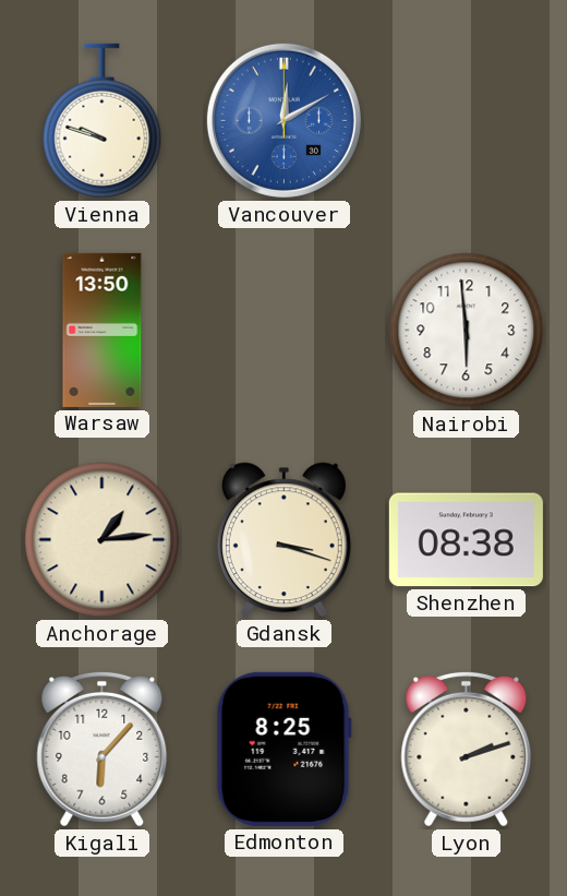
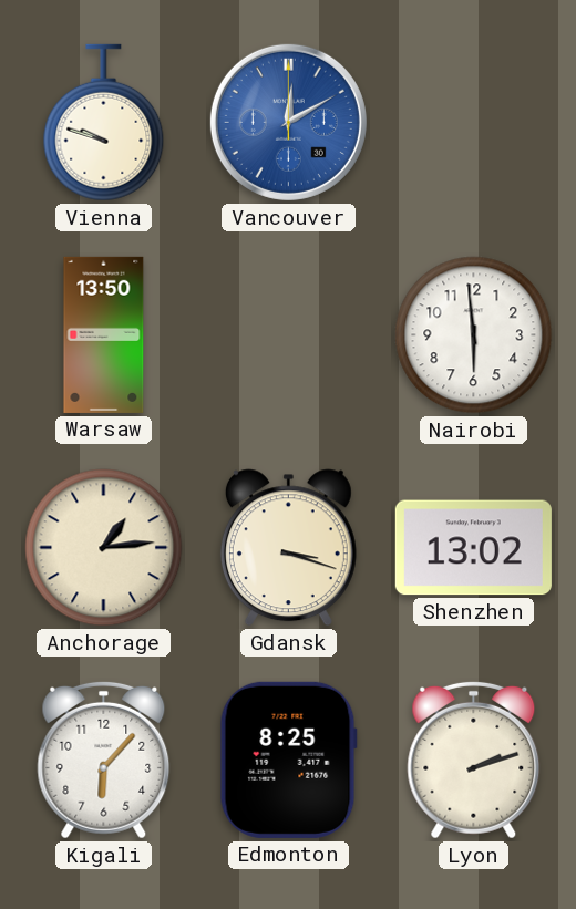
Shenzhen: 08:38 -> 13:02
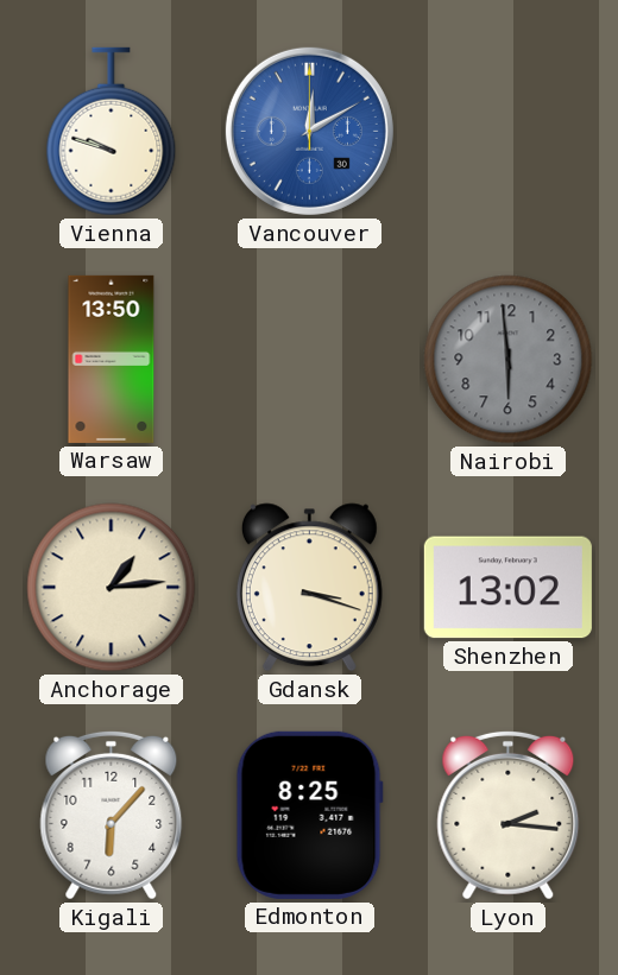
Nairobi dial: white -> grey
Lyon: 2:12 -> 2:16
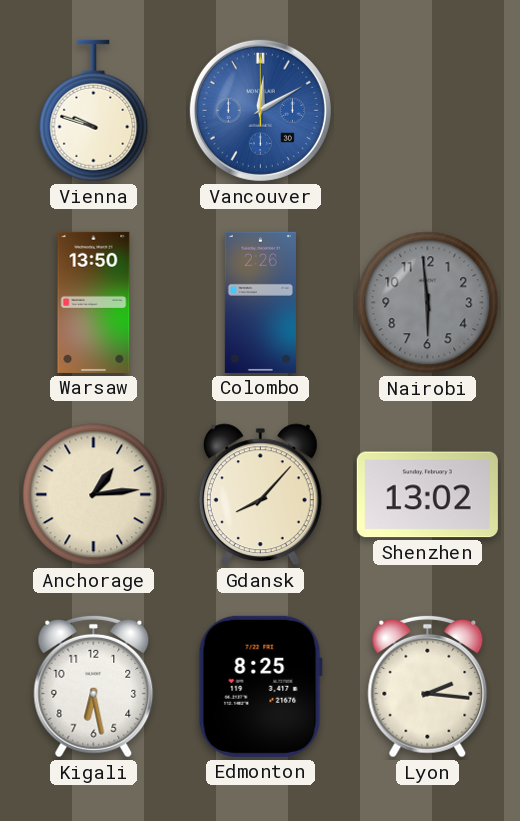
Colombo: none -> 2:26
Gdansk: 3:18 -> 8:07
Kigali: 6:07 -> 6:28
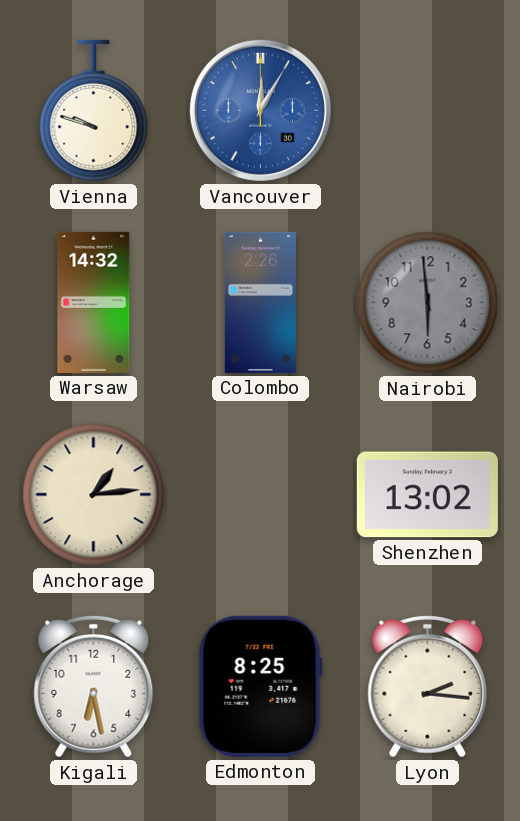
Vancouver: 12:10 -> 12:05
Warsaw: 13:50 -> 14:32
Gdansk: 8:07 -> none
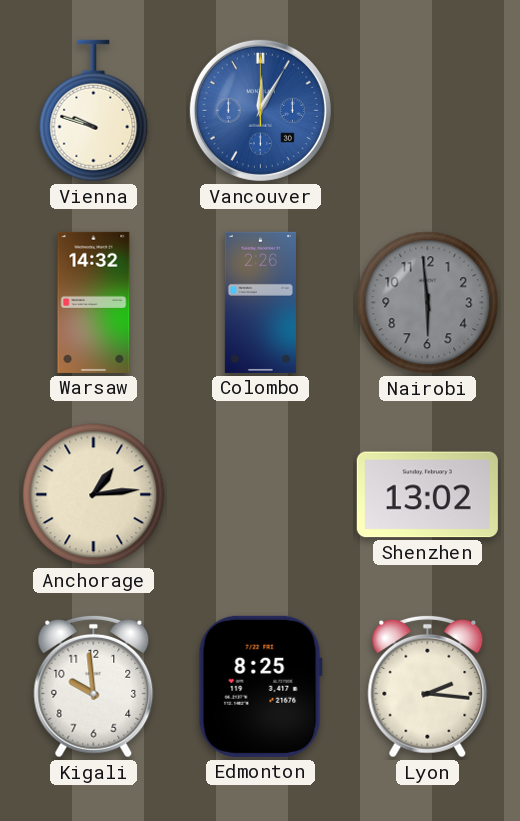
Kigali: 6:28 -> 9:59
